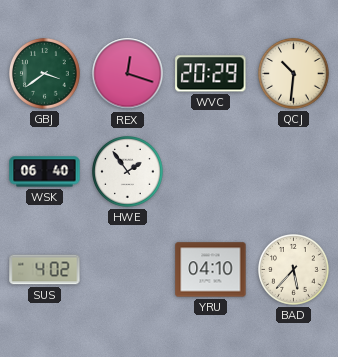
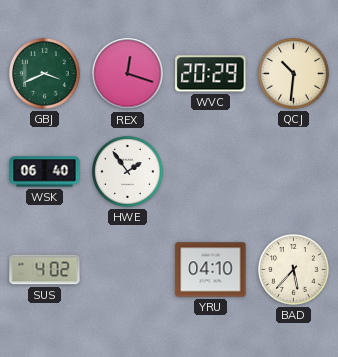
GBJ: 3:39 -> 3:41
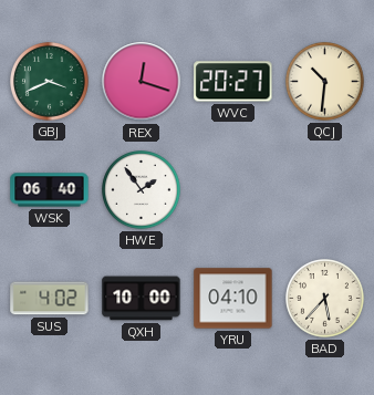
WVC: 20:29 -> 20:27
QXH: none -> 10:00
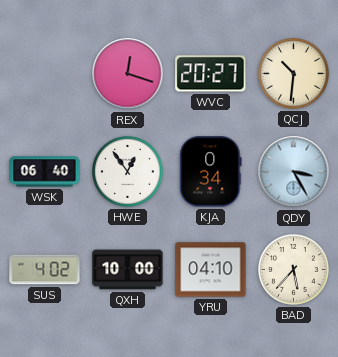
GBJ: 3:41 -> none
HWE: 1:54 -> 12:54
KJA: none -> 0:34
QDY: none -> 3:25
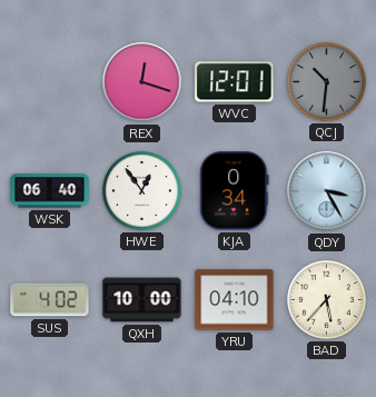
WVC: 20:27 -> 12:01
QCJ dial: cream -> grey
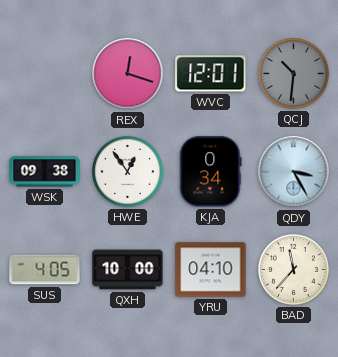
WSK: 06:40 -> 09:38
SUS: 4:02 -> 4:05
BAD: 5:37 -> 11:37
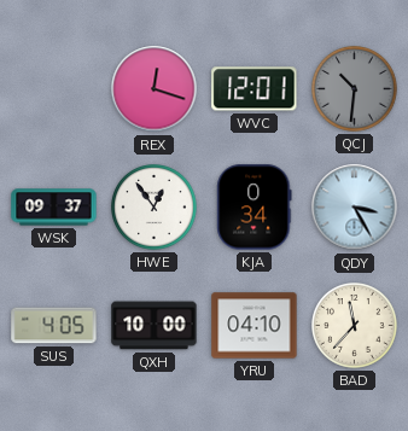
WSK: 09:38 -> 09:37
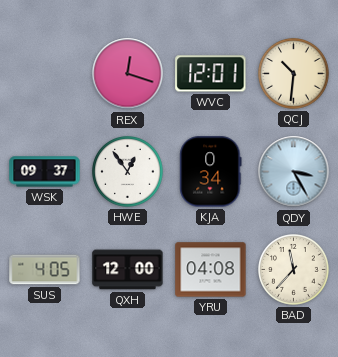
QCJ dial: grey -> cream
QXH: 10:00 -> 12:00
YRU: 04:10 -> 04:08
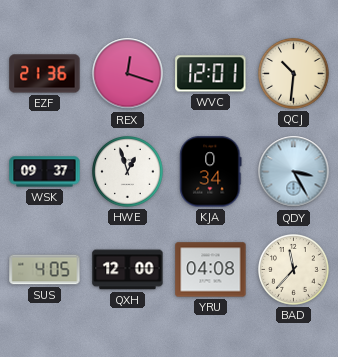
EZF: none -> 21:36
HWE: 12:54 -> 12:57
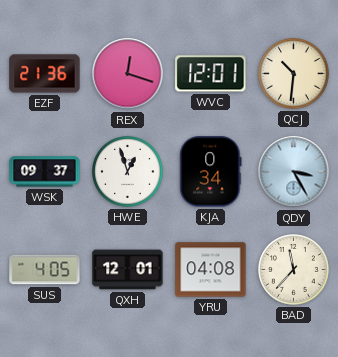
QXH: 12:00 -> 12:01
